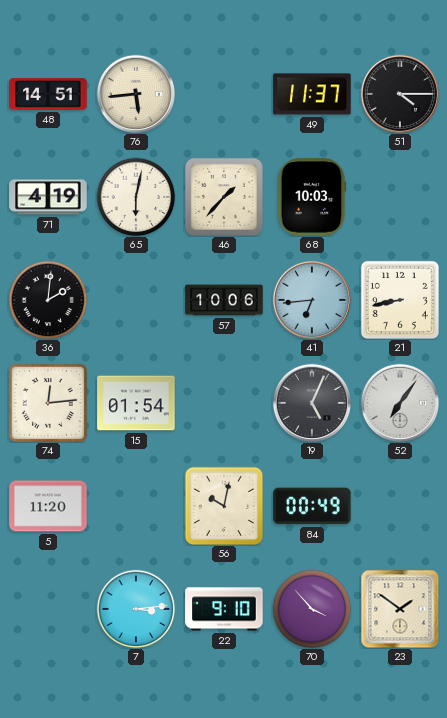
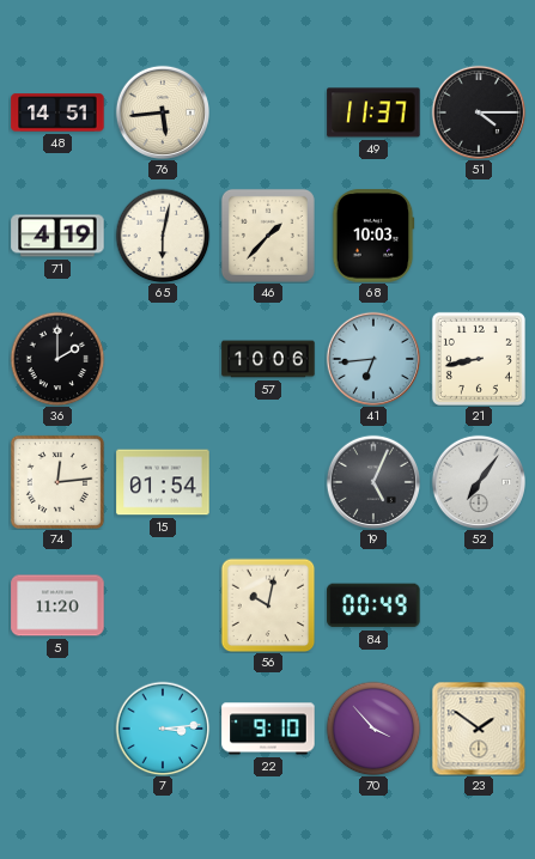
36: 2:01 -> 2:00
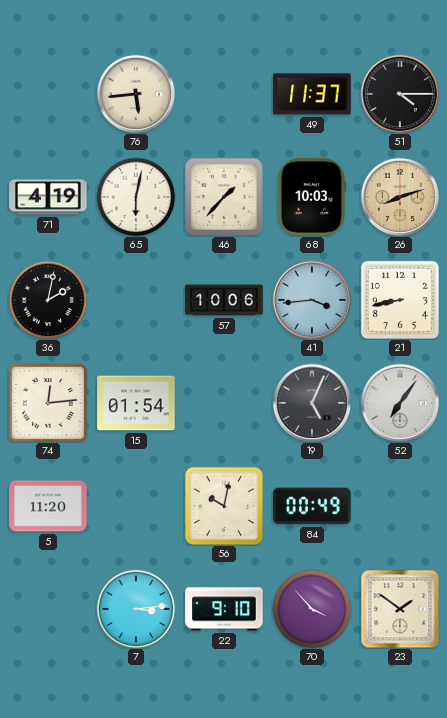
48: 14:51 -> none
26: none -> 8:12
36: 2:00 -> 2:02
41: 6:44 -> 3:44
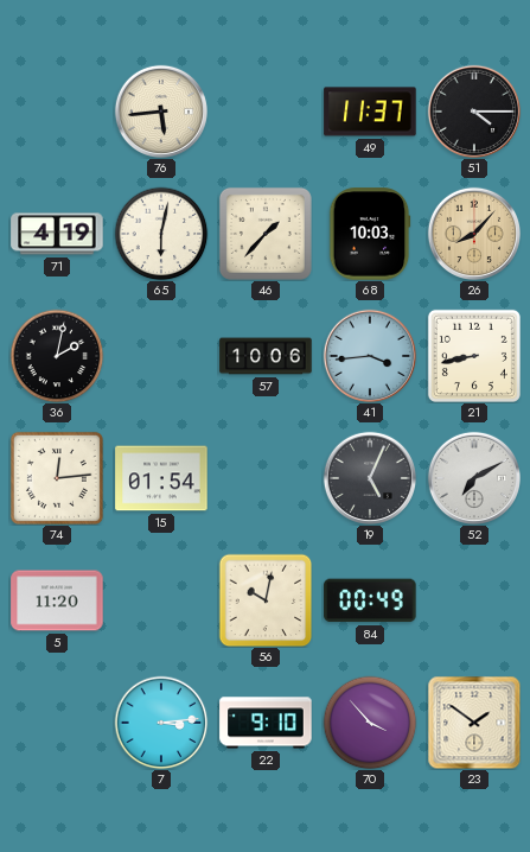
26: 8:12 -> 8:07
52: 7:06 -> 7:10
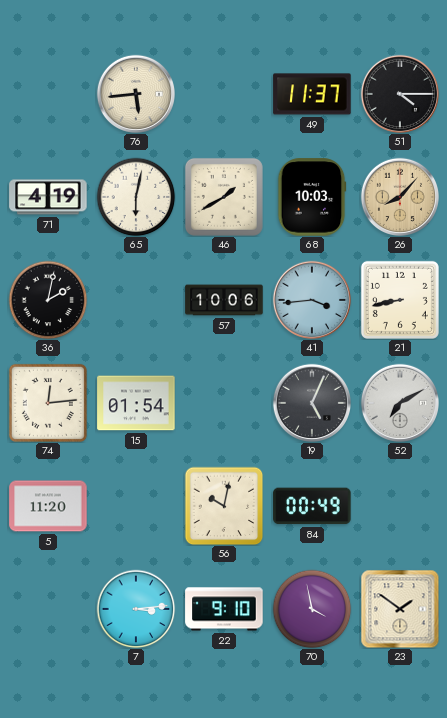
46: 1:37 -> 1:40
70: 3:53 -> 3:58
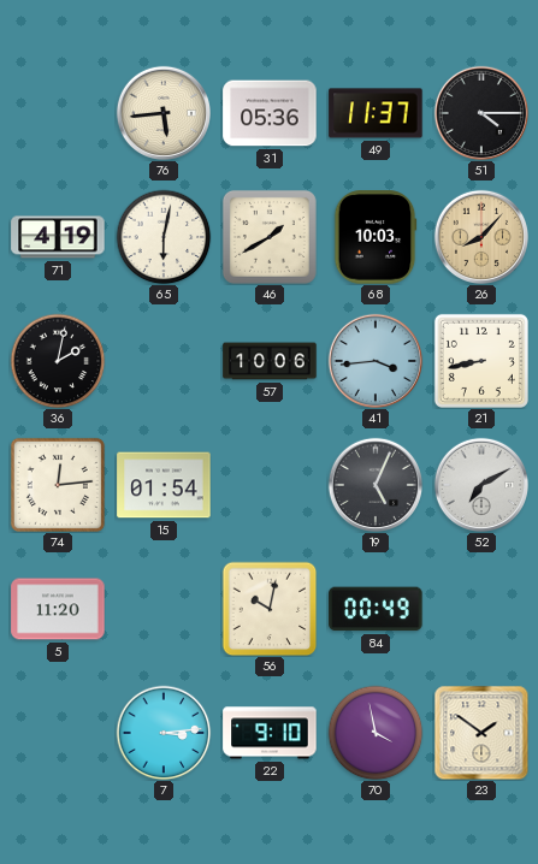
31: none -> 05:36
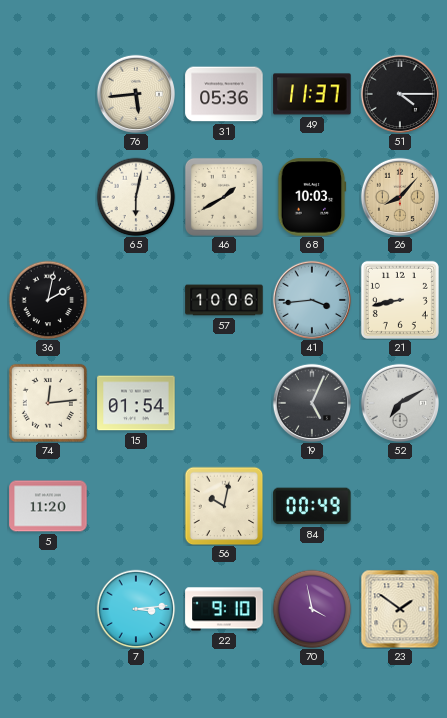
71: 4:19 -> none
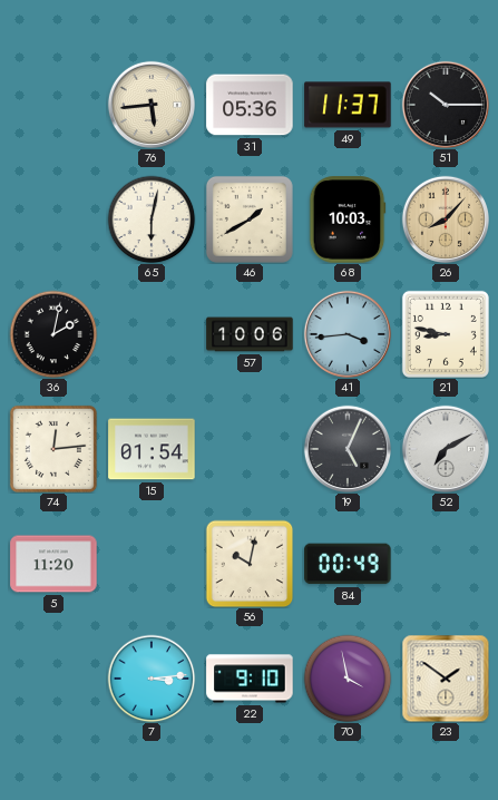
51: 4:15 -> 10:15
21: 8:43 -> 8:47
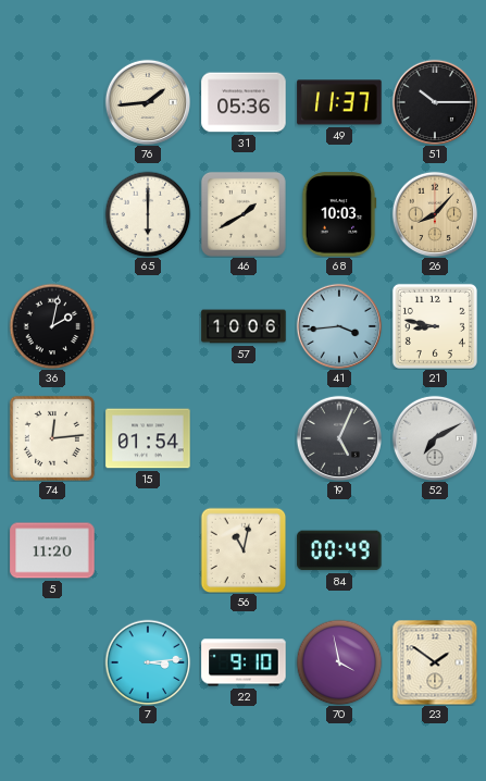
76: 5:44 -> 1:44
65: 6:02 -> 6:00
56: 10:02 -> 11:02
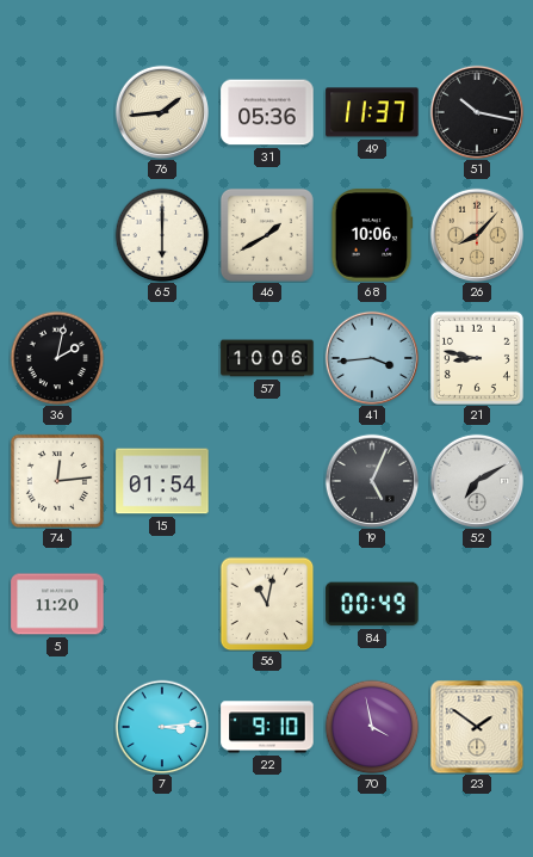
51: 10:15 -> 10:17
68: 10:03 -> 10:06
